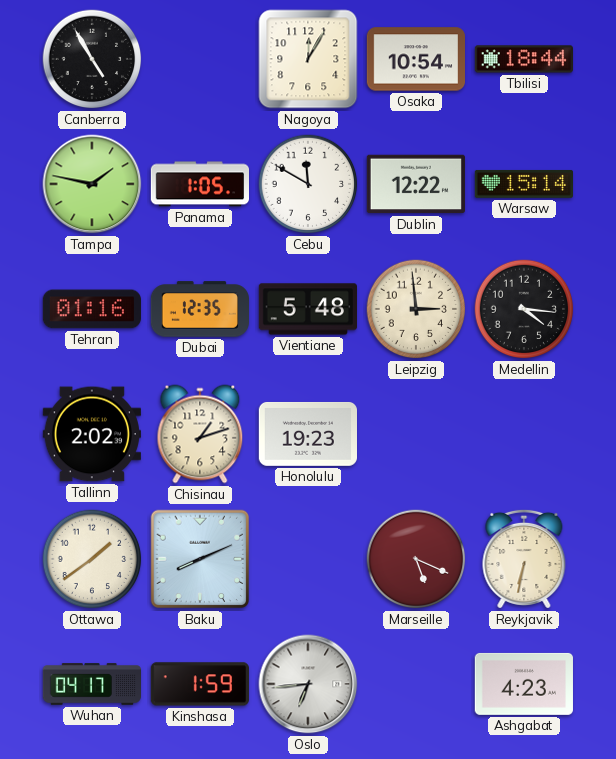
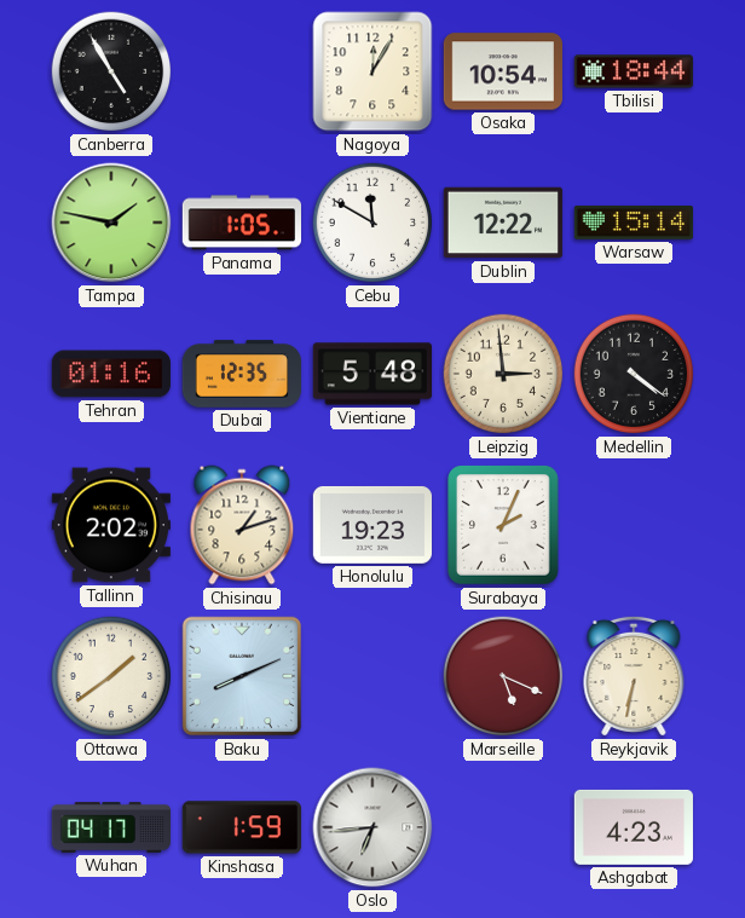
Medellin: 4:16 -> 4:21
Surabaya: none -> 2:04
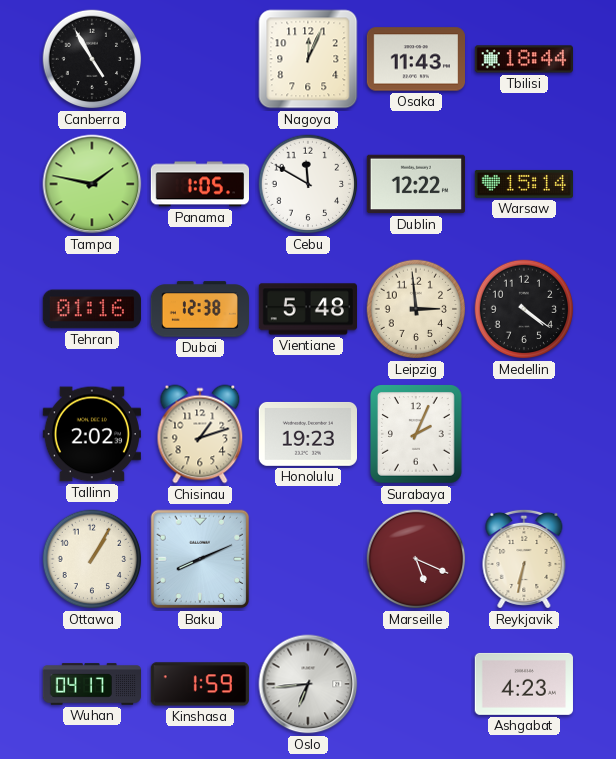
Nagoya: 12:05 -> 12:04
Osaka: 10:54 -> 11:43
Dubai: 12:35 -> 12:38
Ottawa: 1:39 -> 1:05
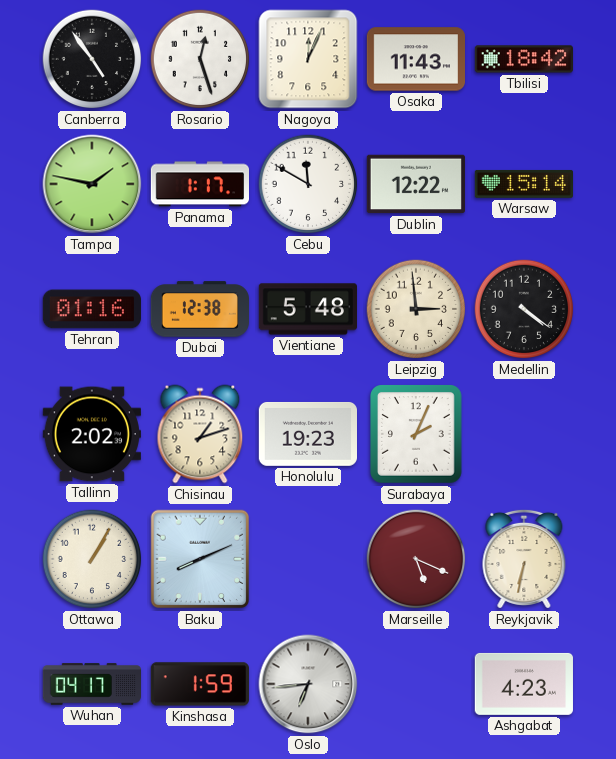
Canberra: 4:55 -> 4:54
Rosario: none -> 12:27
Tbilisi: 18:44 -> 18:42
Panama: 1:05 -> 1:17
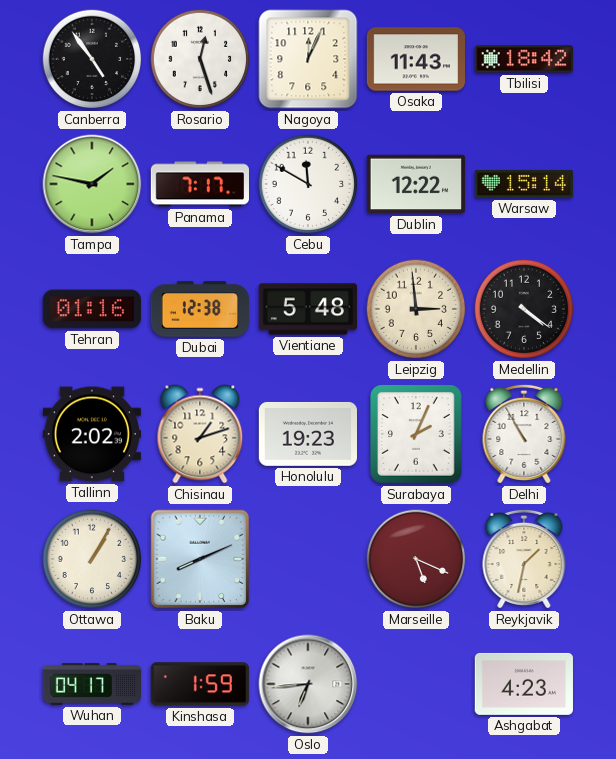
Panama: 1:17 -> 7:17
Delhi: none -> 10:55
Reykjavik: 6:32 -> 1:32
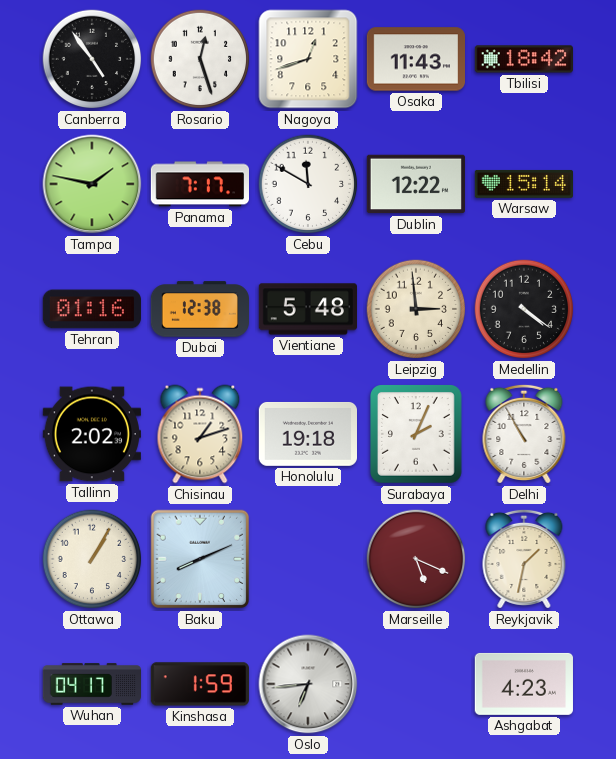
Nagoya: 12:04 -> 12:42
Honolulu: 19:23 -> 19:18
